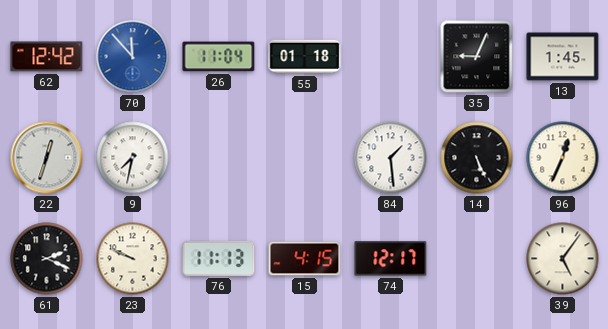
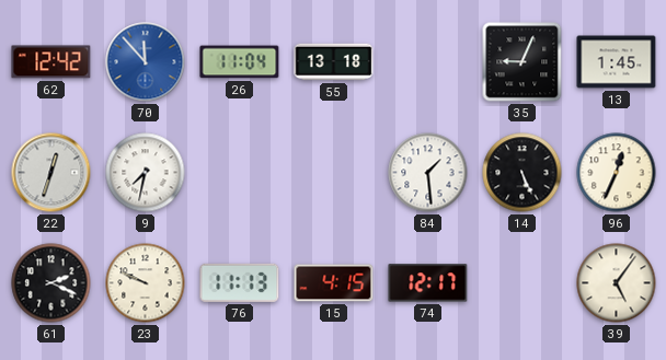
55: 01:18 -> 13:18
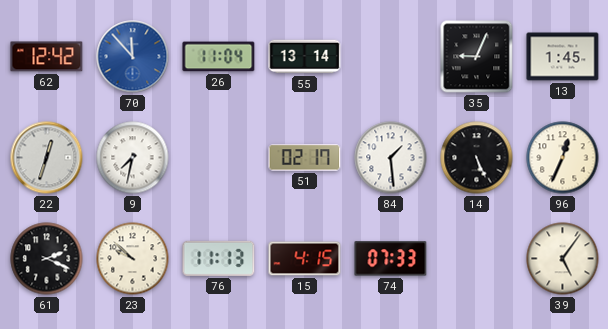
55: 13:18 -> 13:14
51: none -> 02:17
23: 9:49 -> 9:52
74: 12:17 -> 07:33
